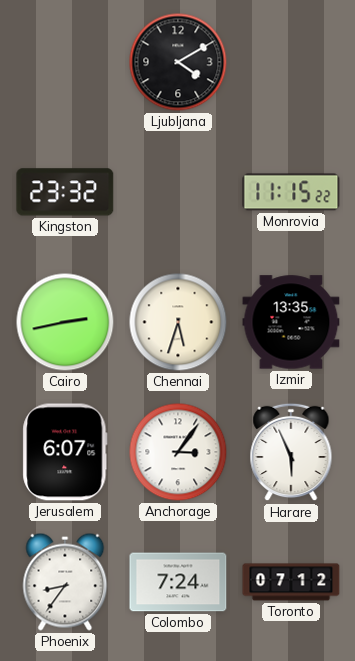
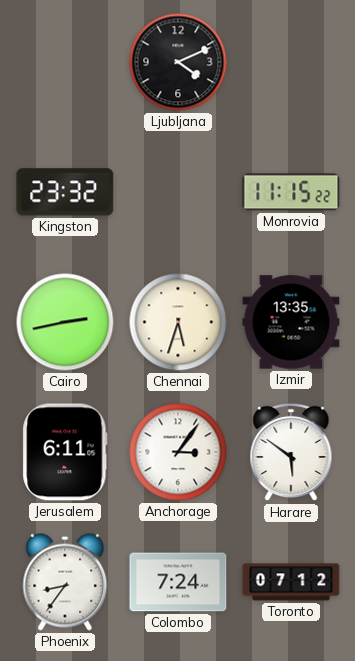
Ljubljana: 4:10 -> 4:11
Jerusalem: 6:07 -> 6:11
Harare: 5:56 -> 5:51
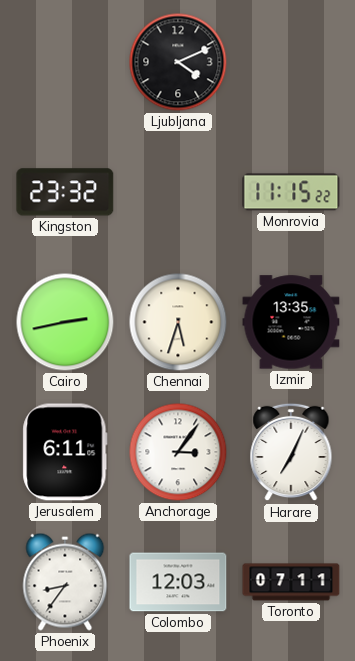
Harare: 5:51 -> 7:04
Colombo: 7:24 -> 12:03
Toronto: 07:12 -> 07:11
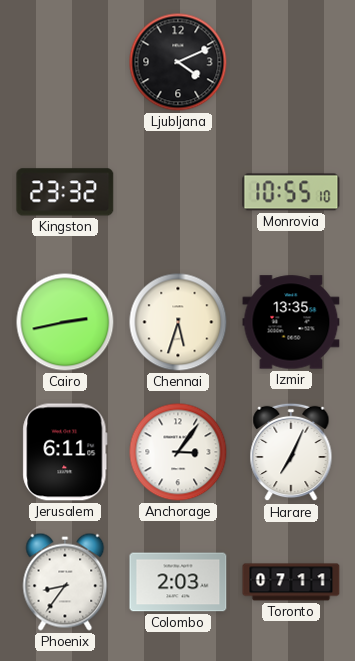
Monrovia: 11:15 -> 10:55
Colombo: 12:03 -> 2:03
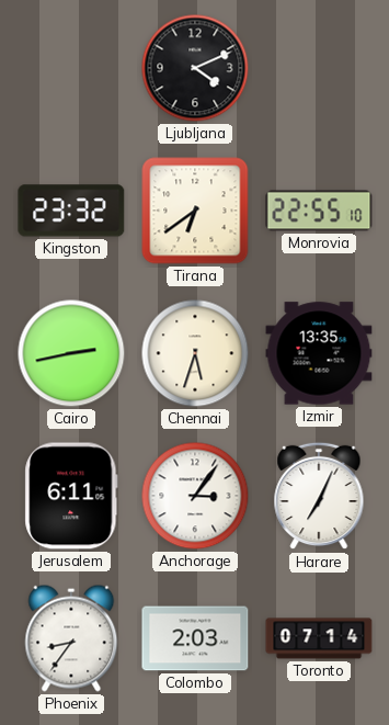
Tirana: none -> 6:39
Monrovia: 10:55 -> 22:55
Toronto: 07:11 -> 07:14
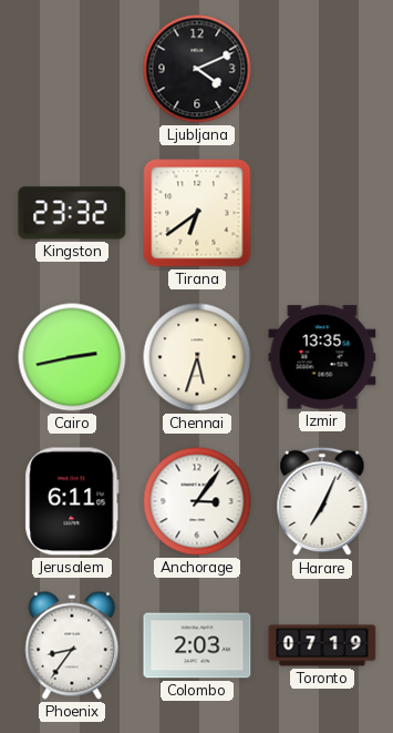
Monrovia: 22:55 -> none
Toronto: 07:14 -> 07:19
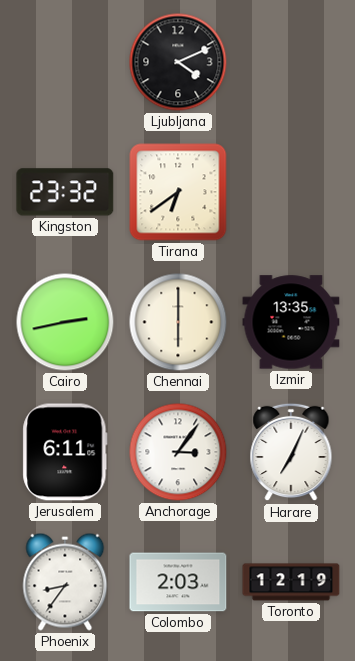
Chennai: 5:33 -> 6:00
Toronto: 07:19 -> 12:19
